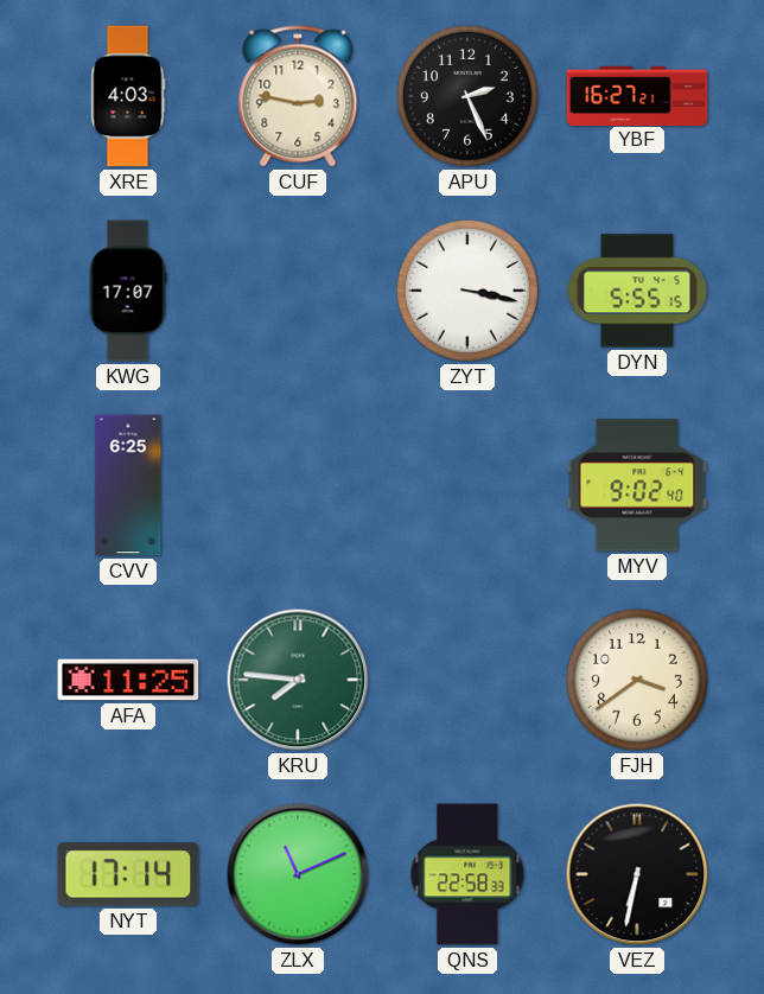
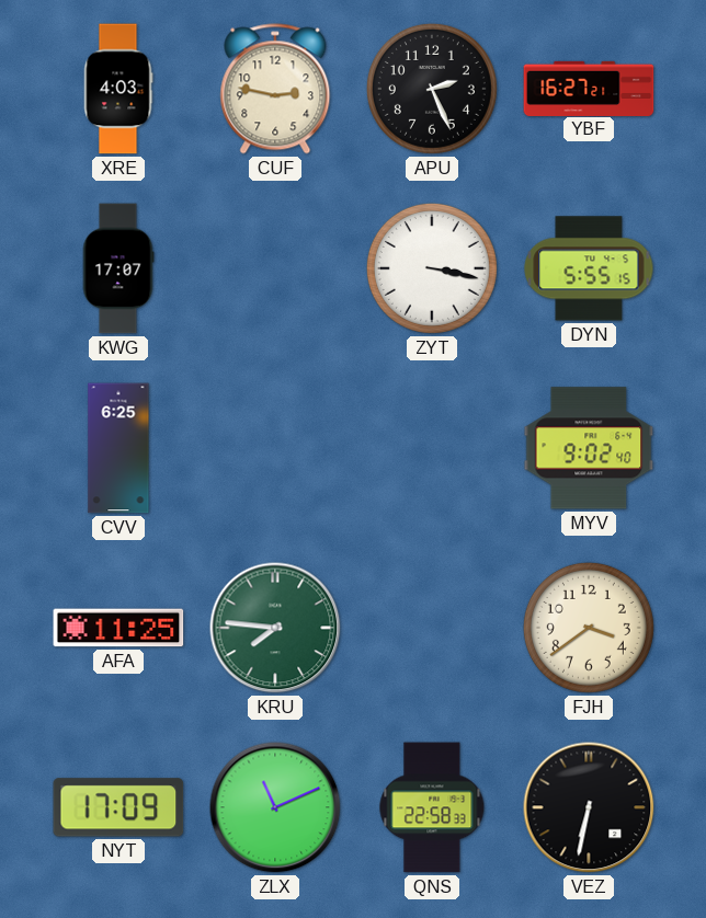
NYT: 17:14 -> 17:09
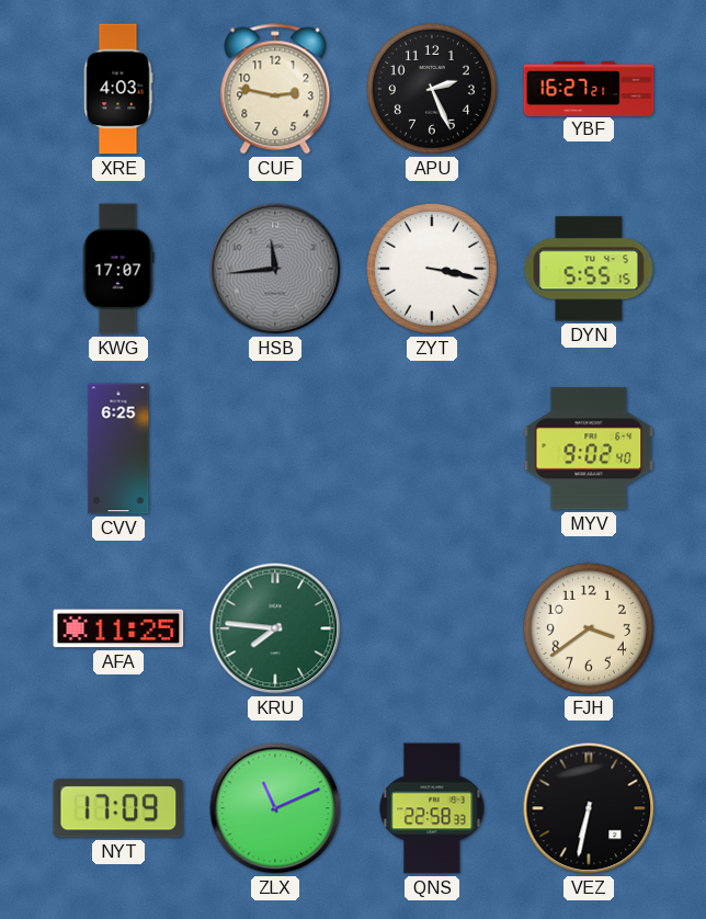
HSB: none -> 11:44
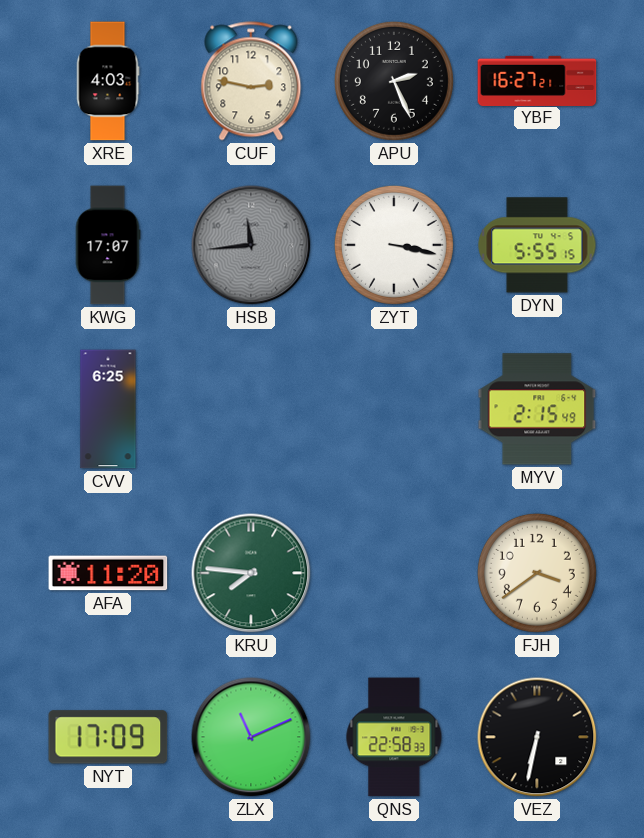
MYV: 9:02 -> 2:15
AFA: 11:25 -> 11:20
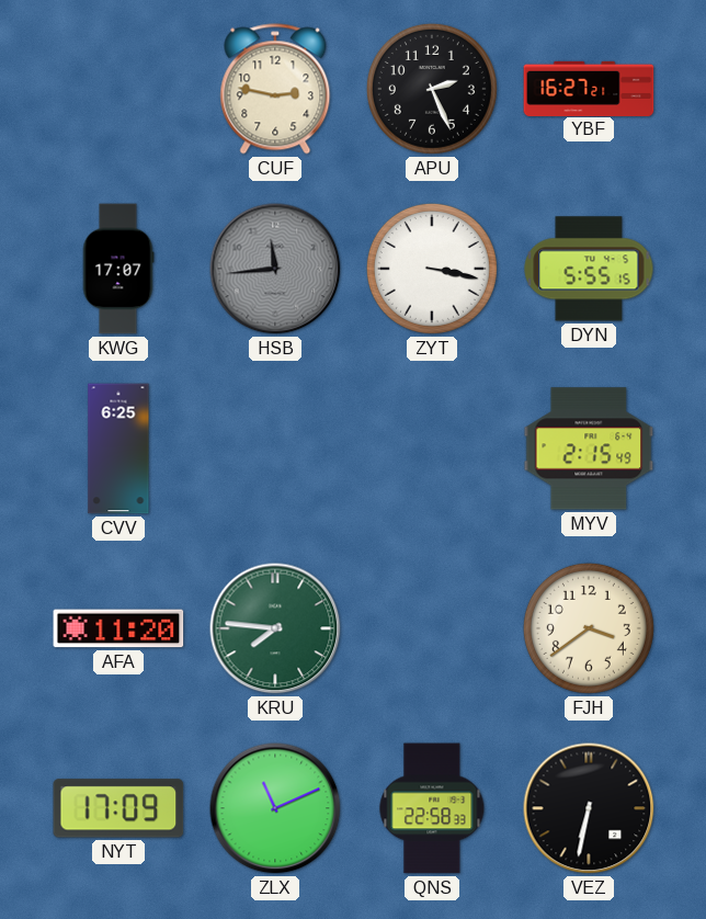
XRE: 4:03 -> none
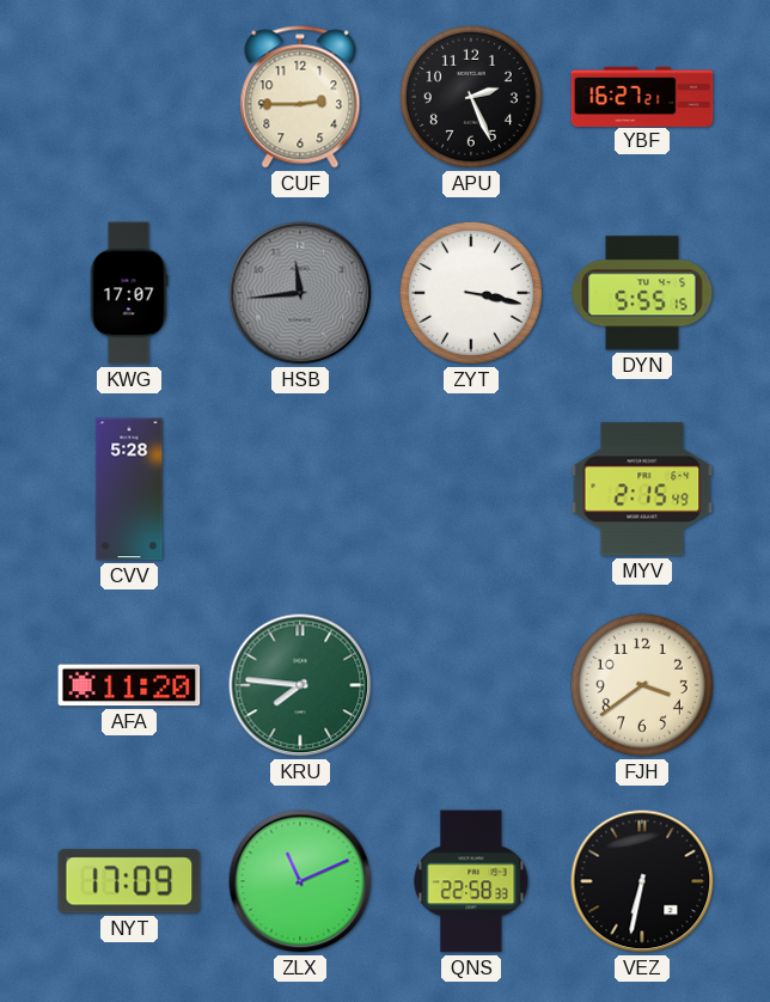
CUF: 2:47 -> 2:45
CVV: 6:25 -> 5:28
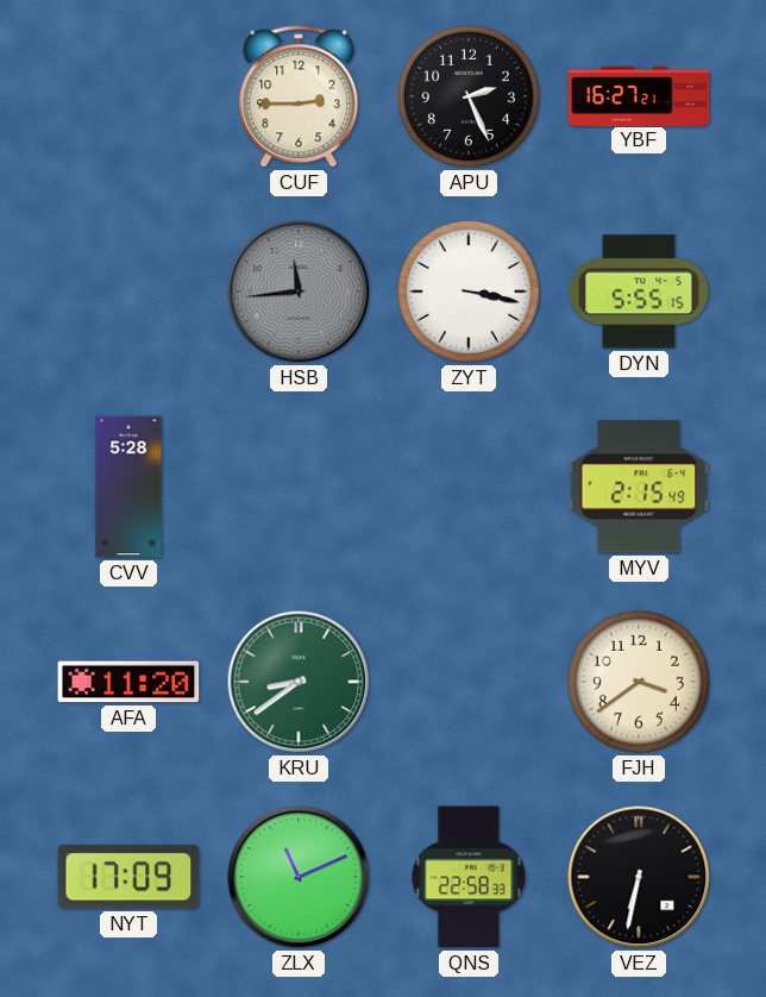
KWG: 17:07 -> none
KRU: 7:46 -> 8:39
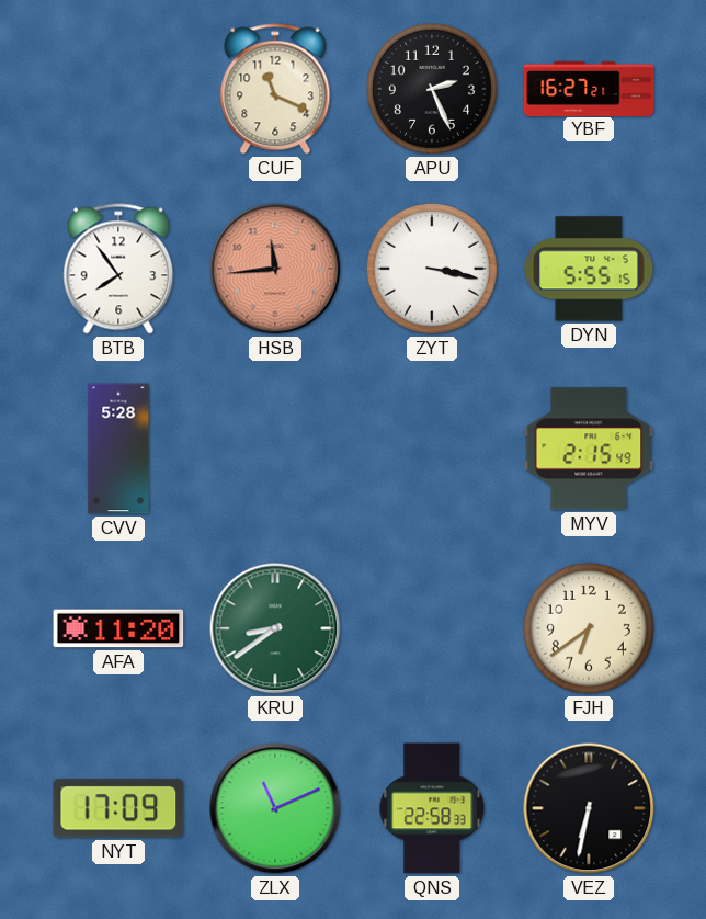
CUF: 2:45 -> 11:19
BTB: none -> 7:54
HSB dial: grey -> salmon
FJH: 3:39 -> 6:39
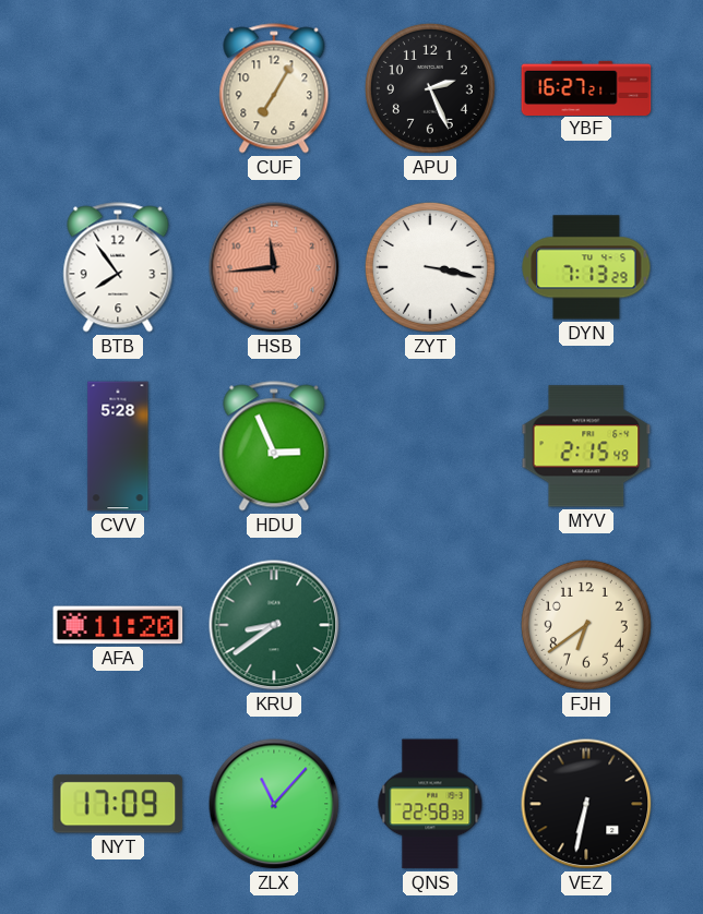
CUF: 11:19 -> 7:05
DYN: 5:55 -> 7:13
HDU: none -> 2:56
ZLX: 11:11 -> 11:07
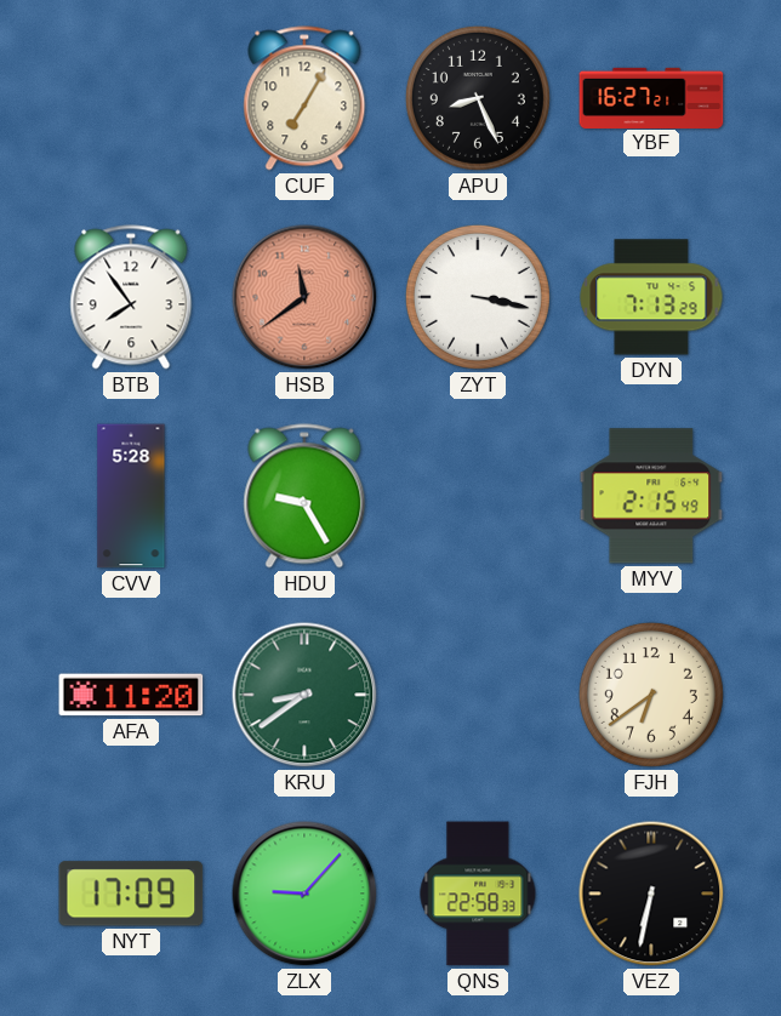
APU: 2:26 -> 8:26
HSB: 11:44 -> 11:39
HDU: 2:56 -> 9:25
ZLX: 11:07 -> 9:07
